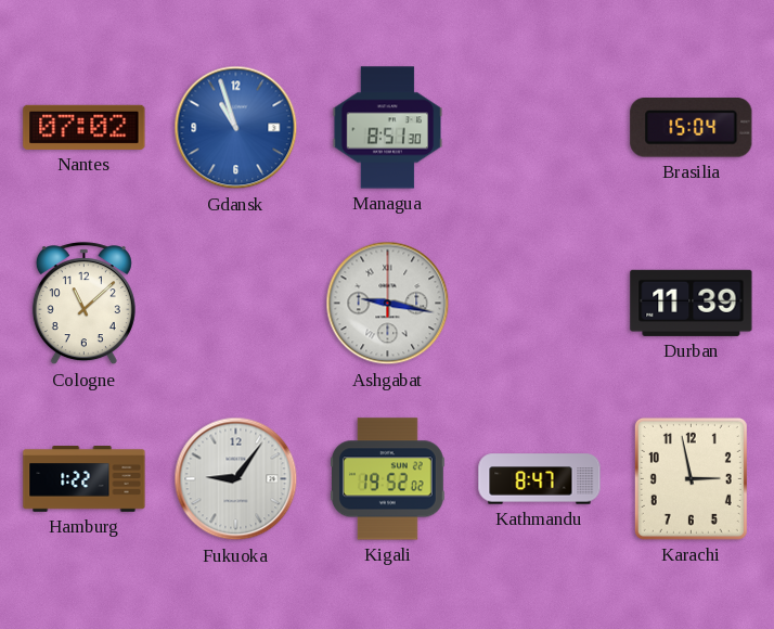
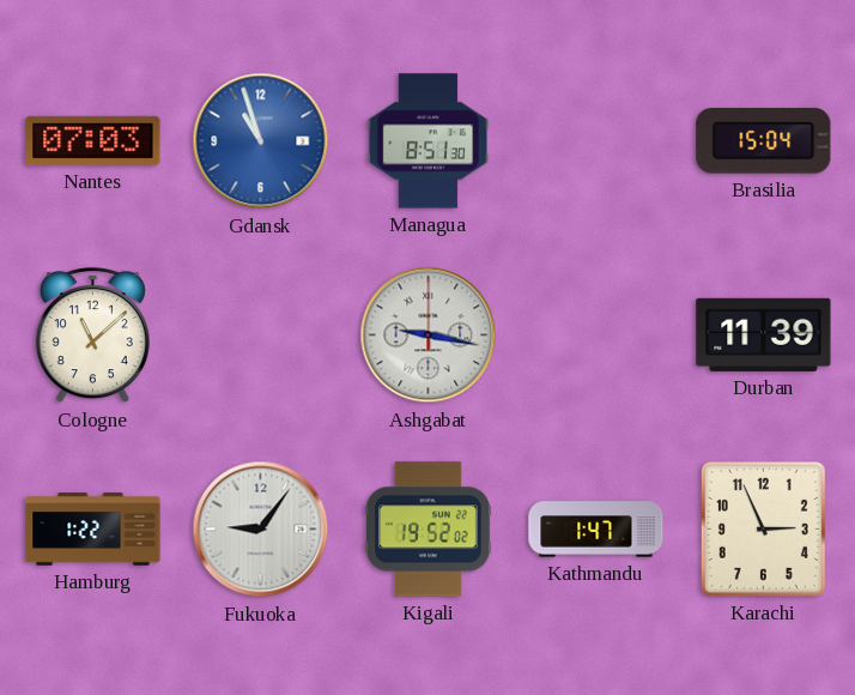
Nantes: 07:02 -> 07:03
Kathmandu: 8:47 -> 1:47
Karachi: 2:58 -> 2:56
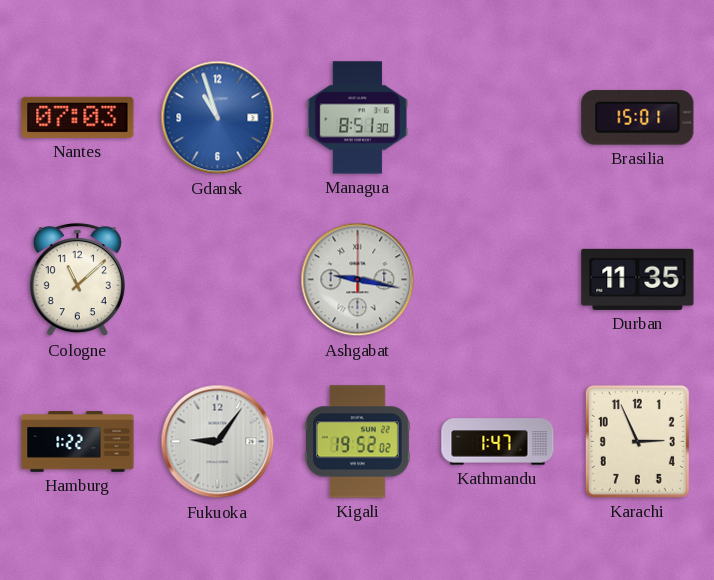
Brasilia: 15:04 -> 15:01
Durban: 11:39 -> 11:35
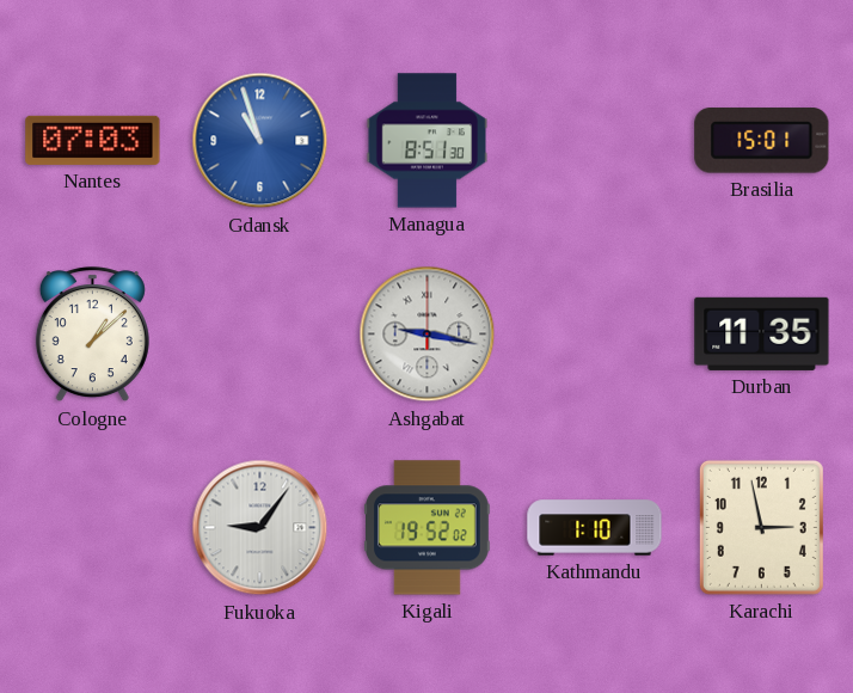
Cologne: 11:08 -> 1:08
Hamburg: 1:22 -> none
Kathmandu: 1:47 -> 1:10
Karachi: 2:56 -> 2:58
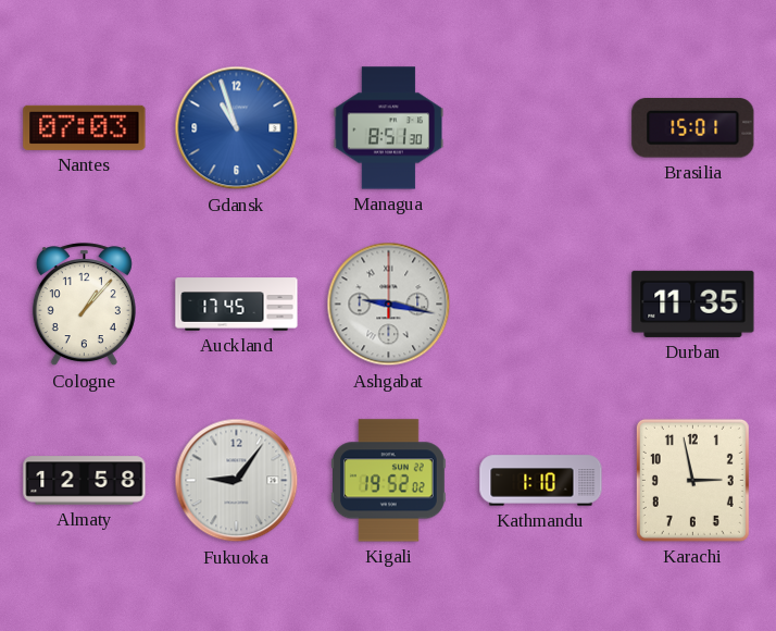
Cologne: 1:08 -> 1:07
Auckland: none -> 17:45
Almaty: none -> 12:58
